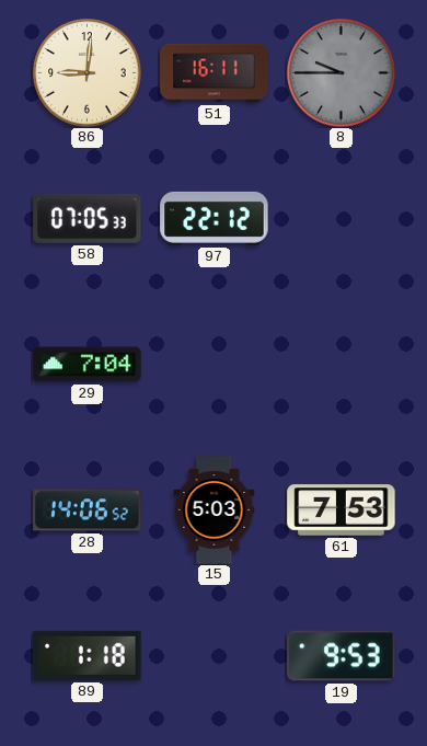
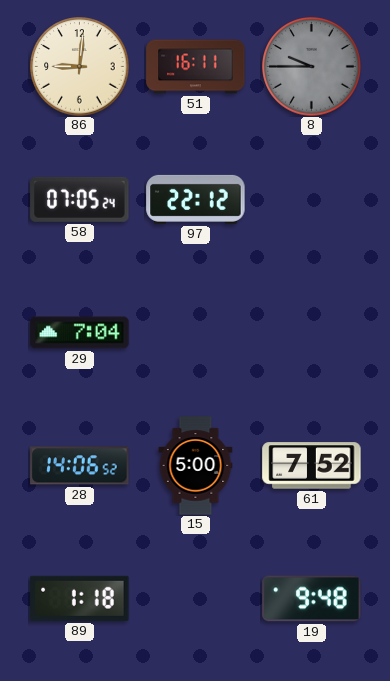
58: 07:05:33 -> 07:05:24
15: 5:03 -> 5:00
61: 7:53 -> 7:52
19: 9:53 -> 9:48
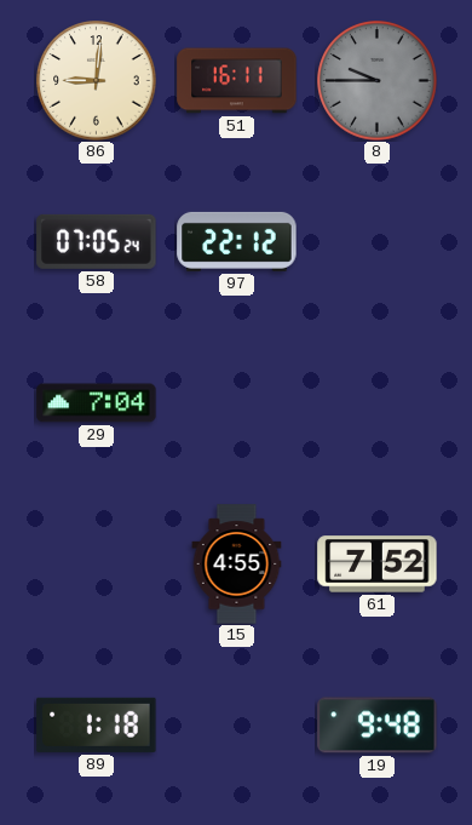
28: 14:06 -> none
15: 5:00 -> 4:55
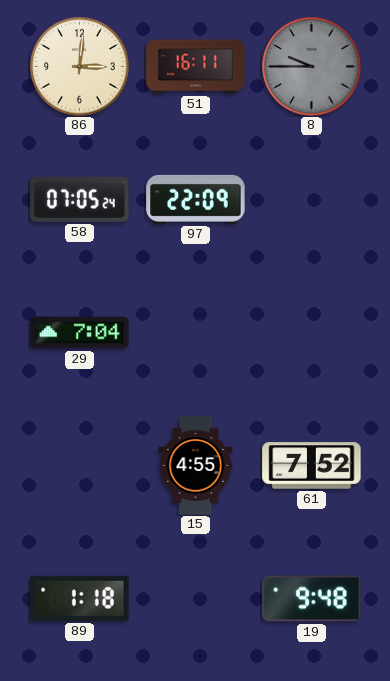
86: 9:01 -> 3:01
97: 22:12 -> 22:09
